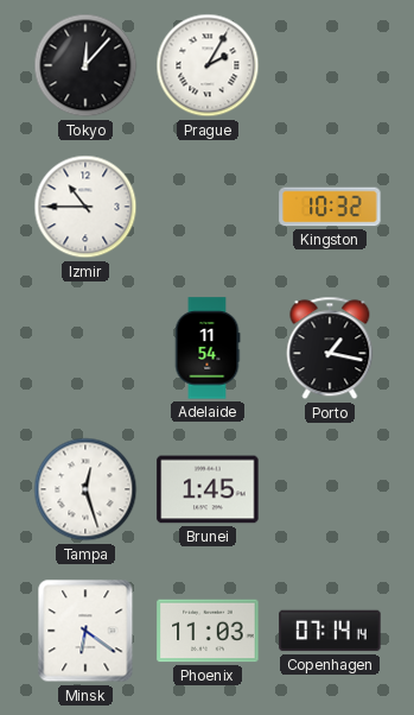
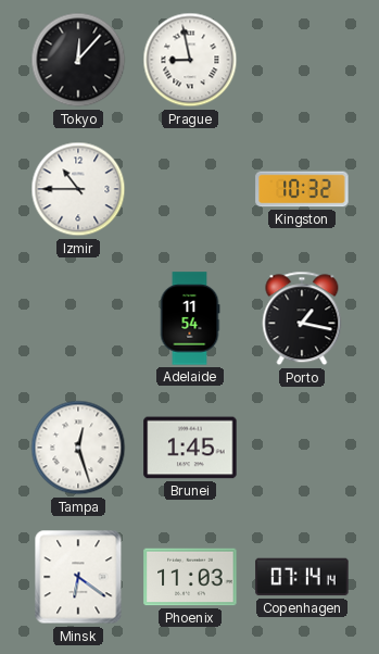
Prague: 2:05 -> 8:58
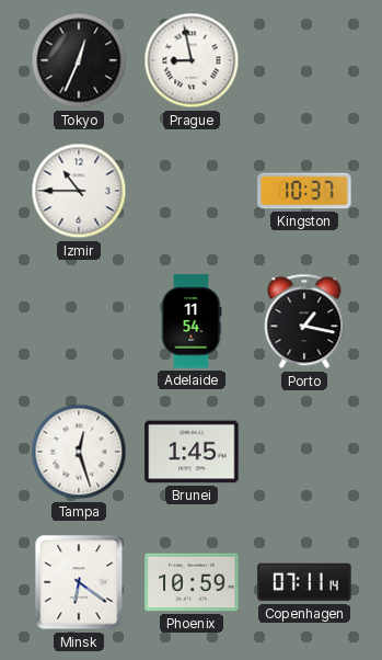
Tokyo: 12:07 -> 12:34
Kingston: 10:32 -> 10:37
Phoenix: 11:03 -> 10:59
Copenhagen: 07:14 -> 07:11
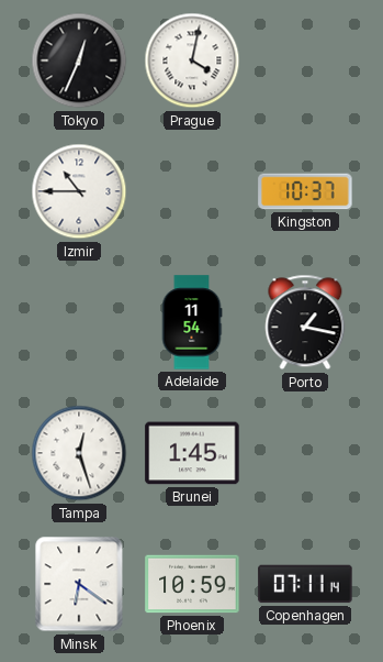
Prague: 8:58 -> 4:02
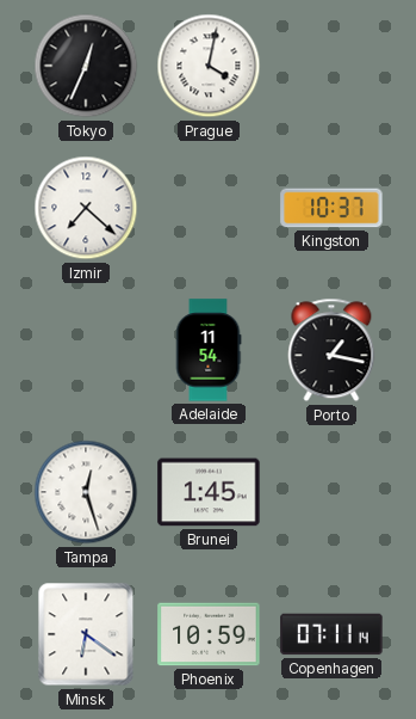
Izmir: 10:45 -> 7:22
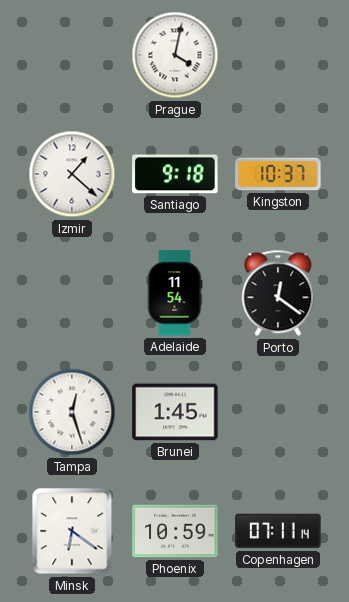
Tokyo: 12:34 -> none
Izmir: 7:22 -> 1:22
Santiago: none -> 9:18
Porto: 1:17 -> 12:21
